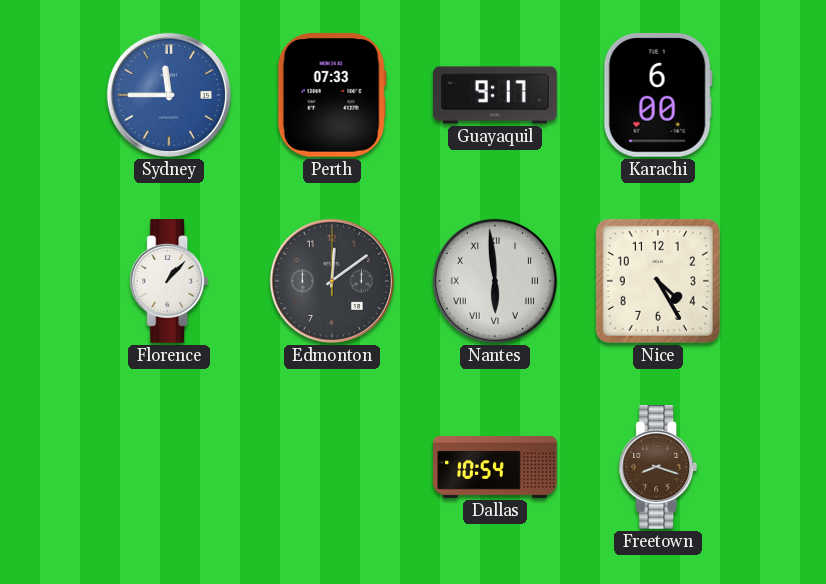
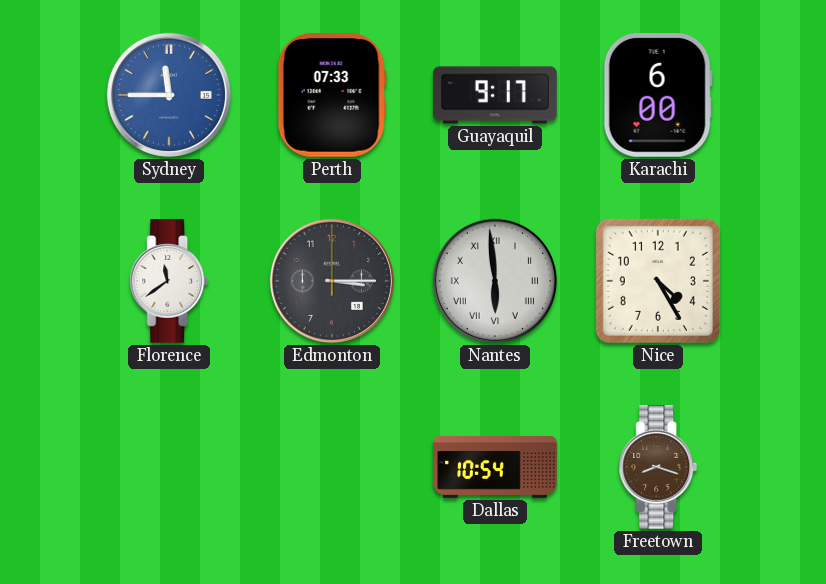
Florence: 1:07 -> 11:39
Edmonton: 12:09 -> 3:15
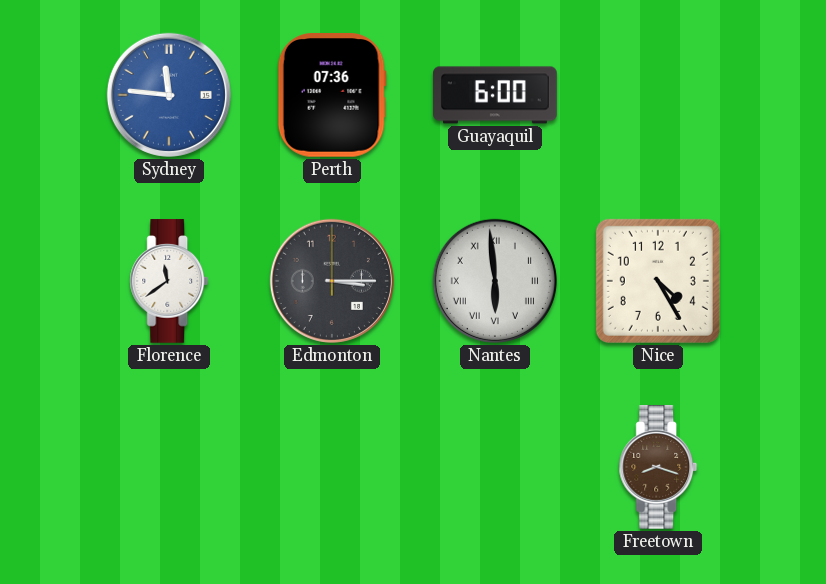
Sydney: 11:45 -> 11:46
Perth: 07:33 -> 07:36
Guayaquil: 9:17 -> 6:00
Karachi: 6:00 -> none
Dallas: 10:54 -> none
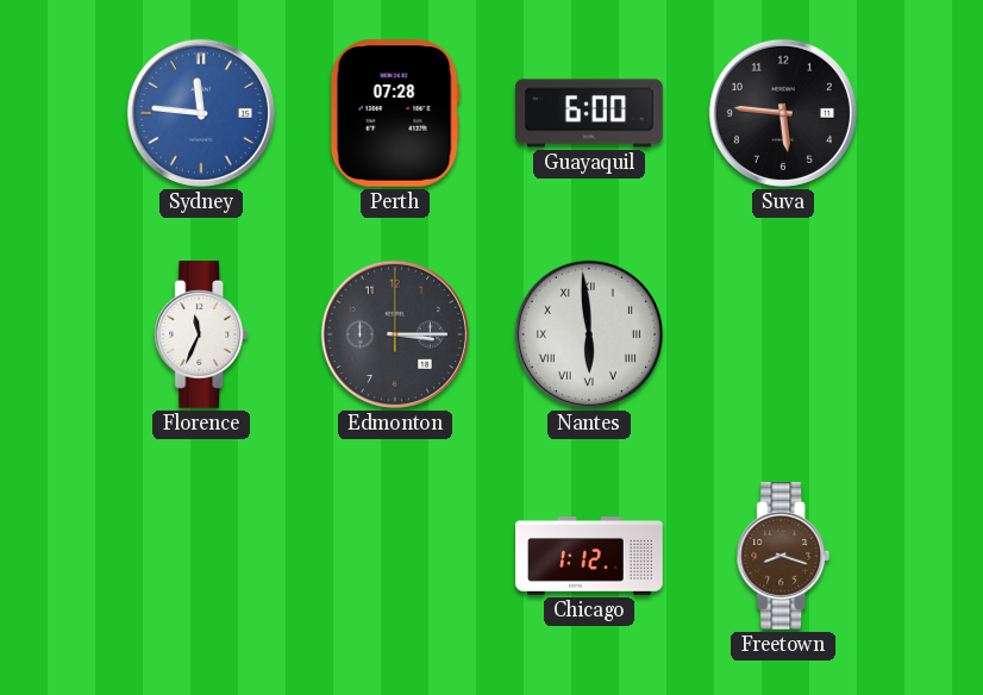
Perth: 07:36 -> 07:28
Suva: none -> 5:46
Florence: 11:39 -> 11:34
Nice: 4:25 -> none
Chicago: none -> 1:12
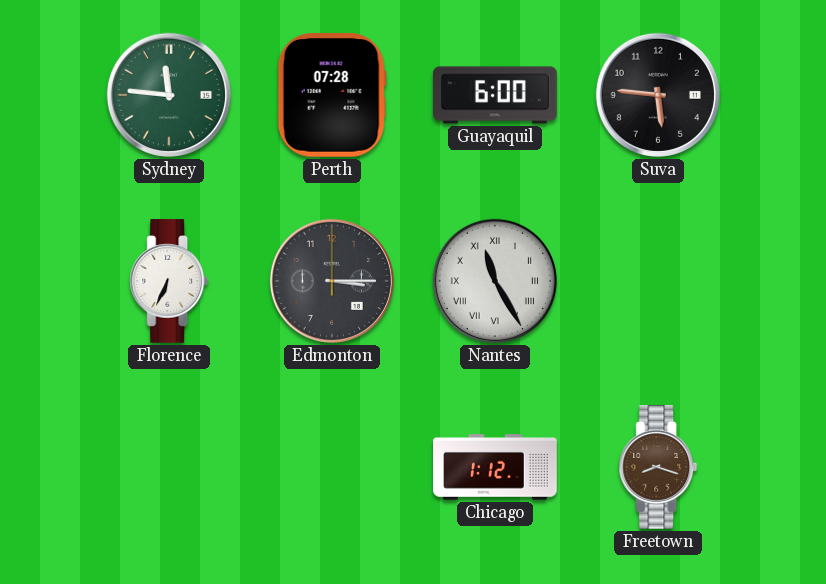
Sydney dial: blue -> green
Florence: 11:34 -> 6:34
Nantes: 5:59 -> 11:25
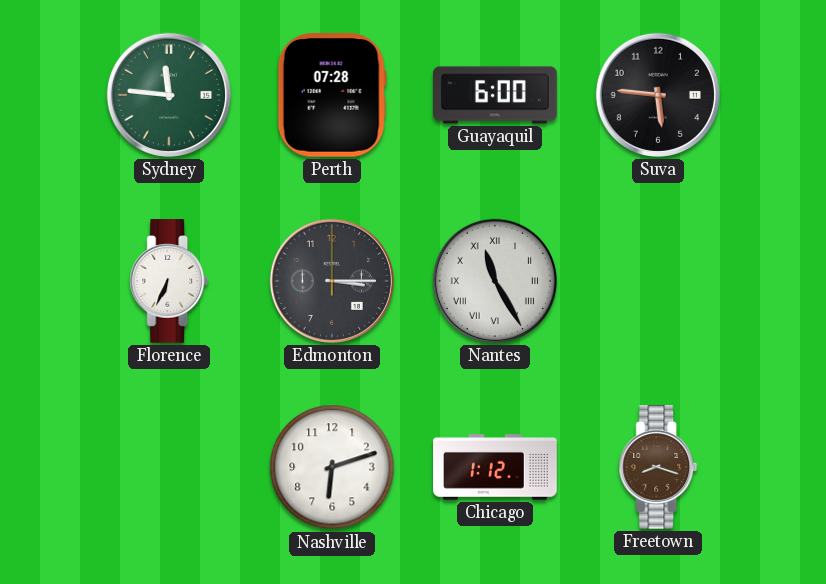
Nashville: none -> 6:12
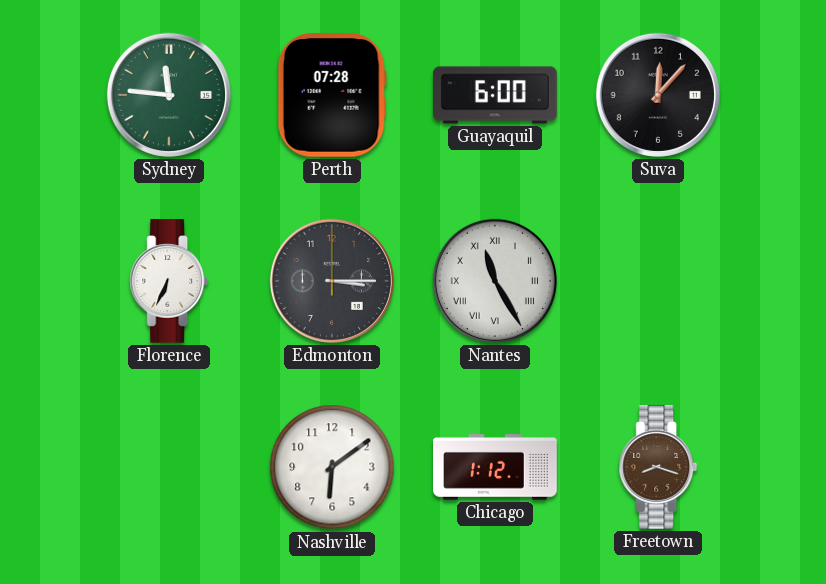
Suva: 5:46 -> 12:07
Nashville: 6:12 -> 6:09
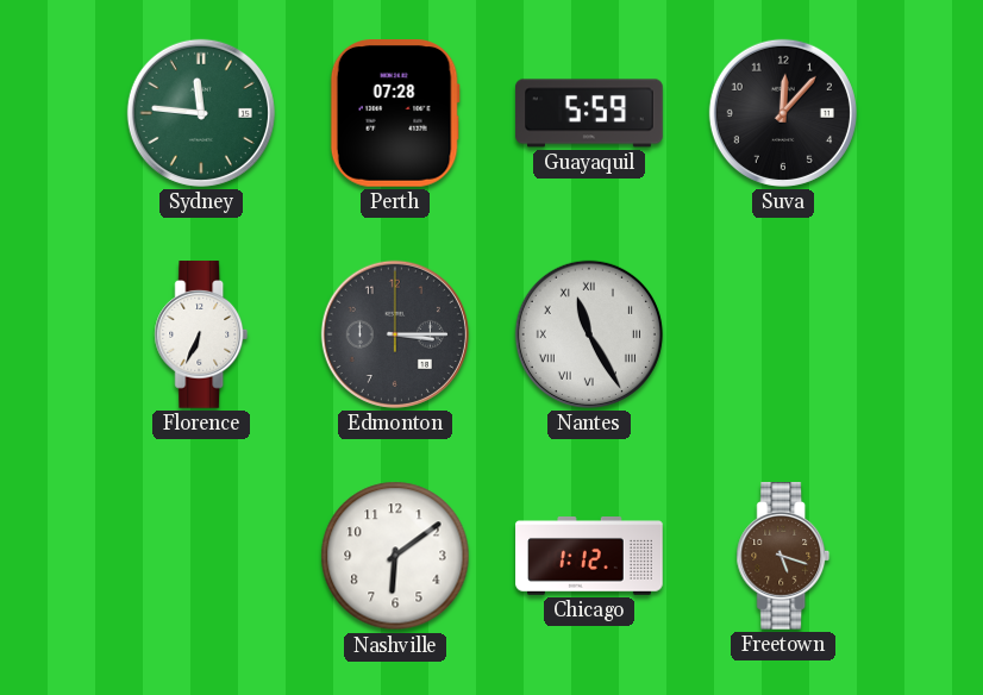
Guayaquil: 6:00 -> 5:59
Freetown: 8:18 -> 5:18
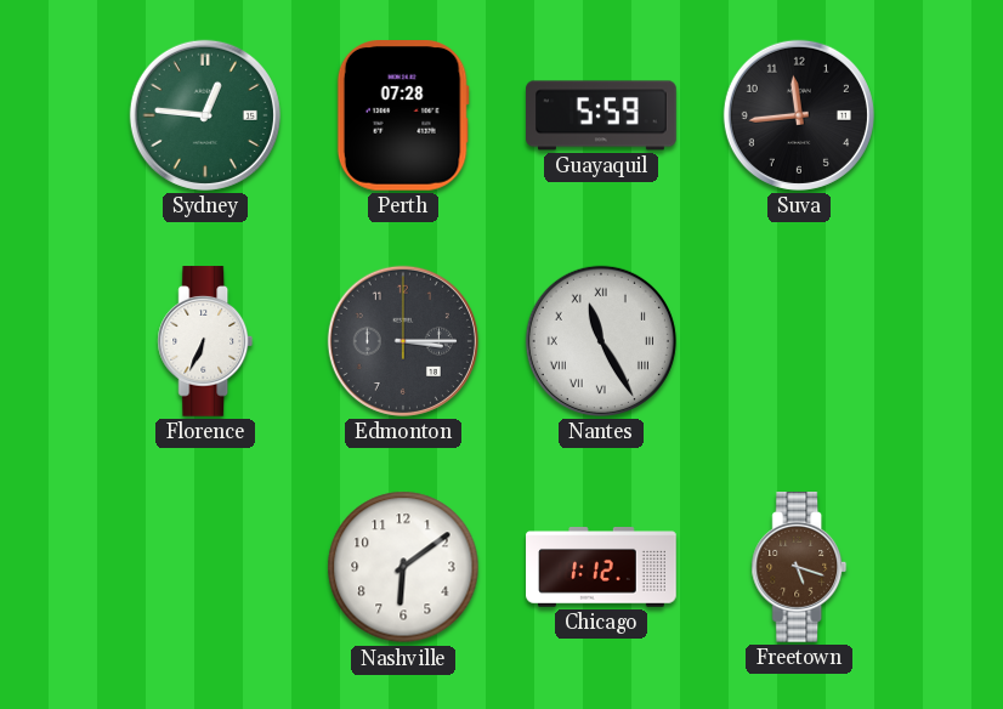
Sydney: 11:46 -> 12:46
Suva: 12:07 -> 11:44
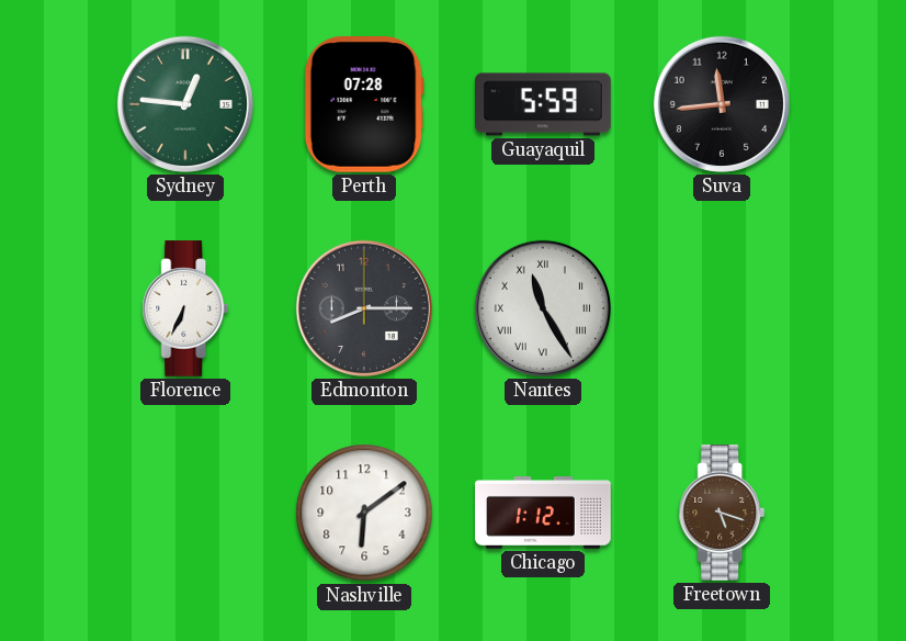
Edmonton: 3:15 -> 8:15
